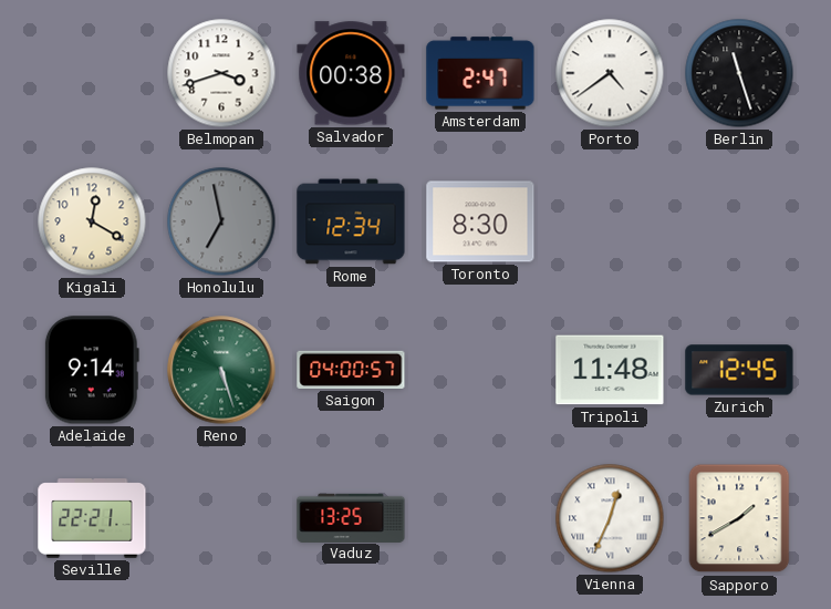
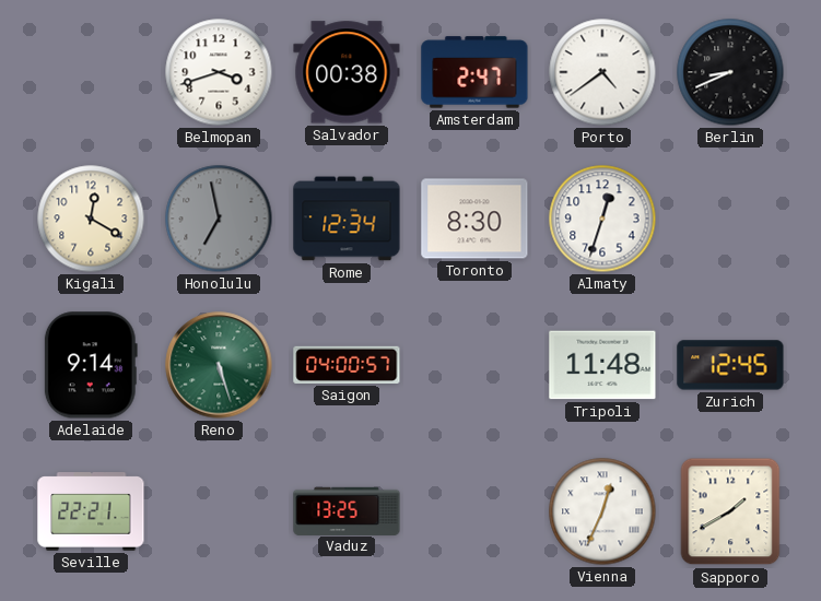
Berlin: 11:27 -> 8:41
Almaty: none -> 12:33
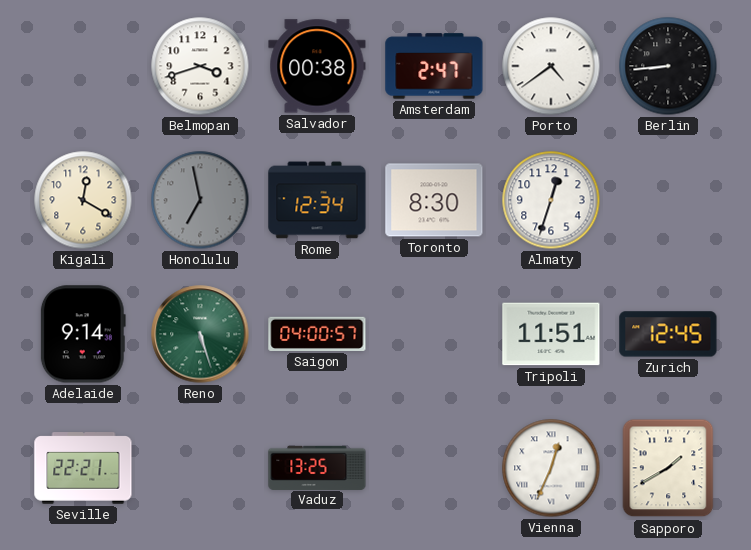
Berlin: 8:41 -> 8:44
Tripoli: 11:48 -> 11:51
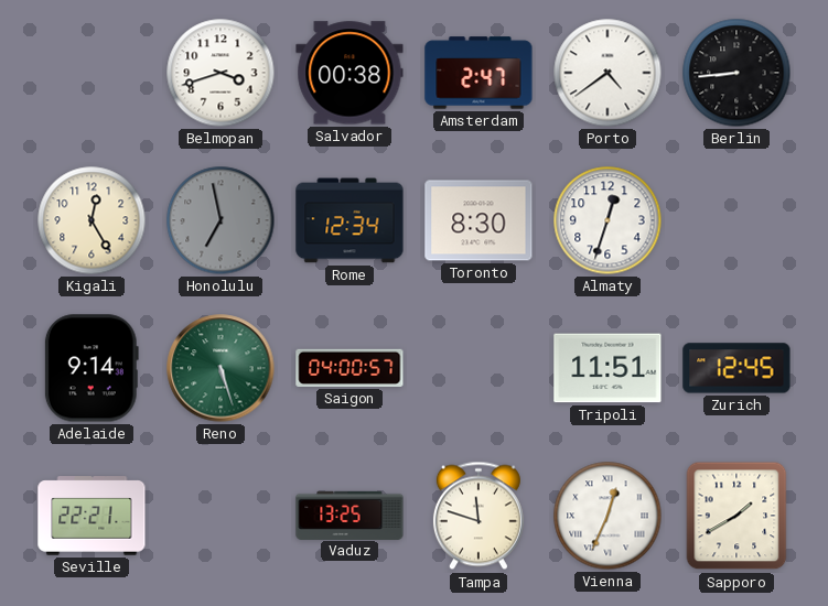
Kigali: 12:20 -> 12:25
Tampa: none -> 11:48
